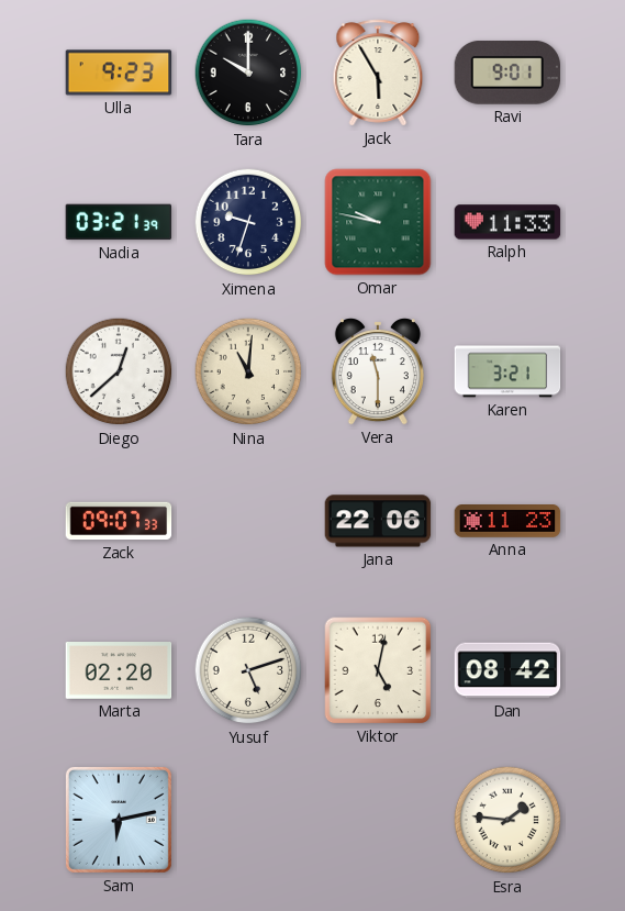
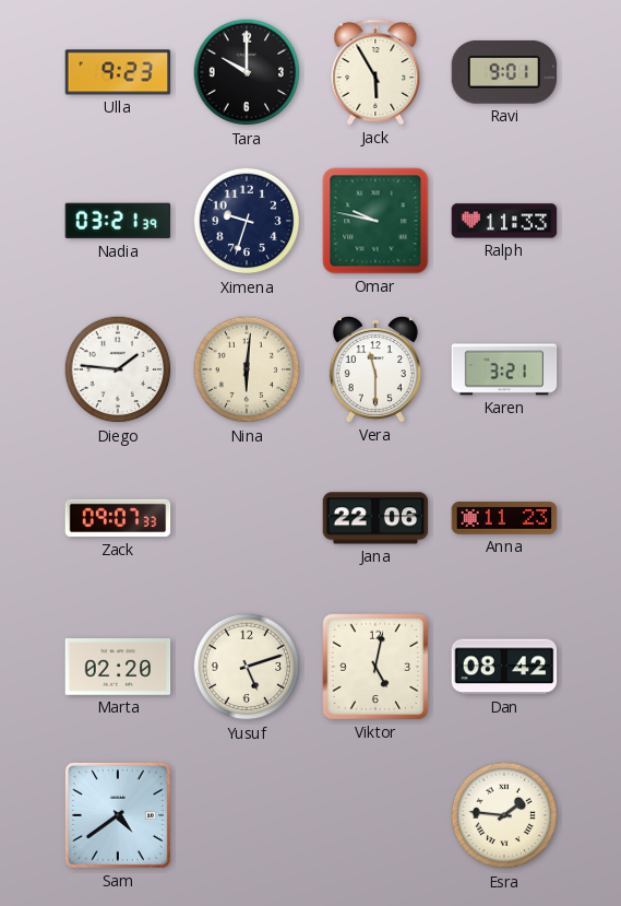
Diego: 12:38 -> 1:46
Nina: 11:01 -> 6:01
Sam: 6:13 -> 4:39
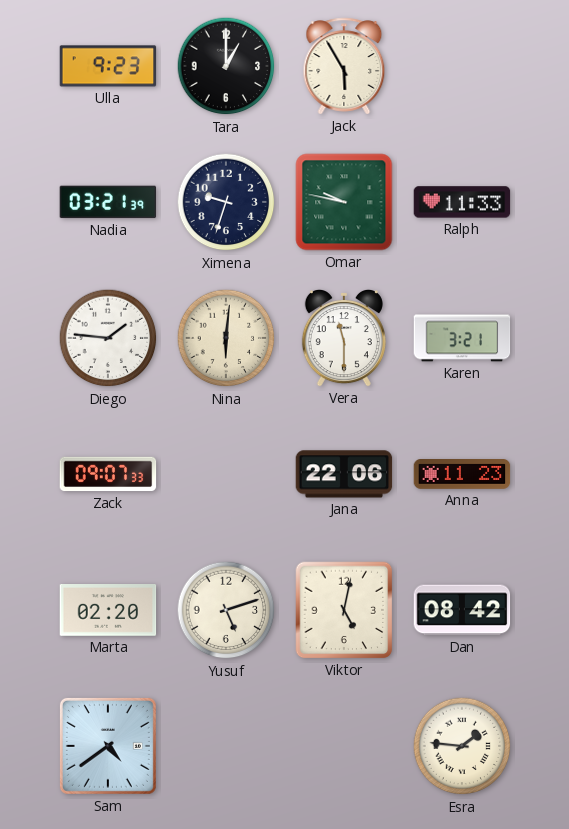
Tara: 10:00 -> 1:00
Ravi: 9:01 -> none
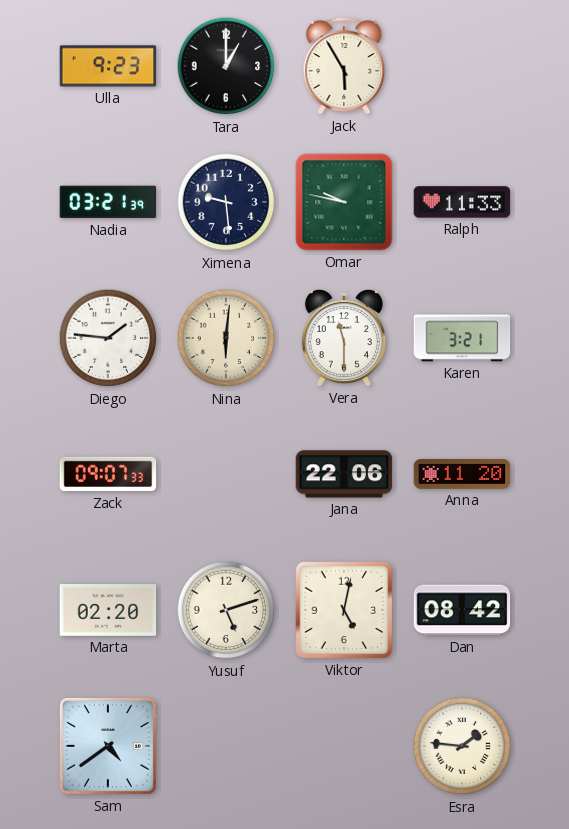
Ximena: 9:33 -> 9:29
Anna: 11:23 -> 11:20
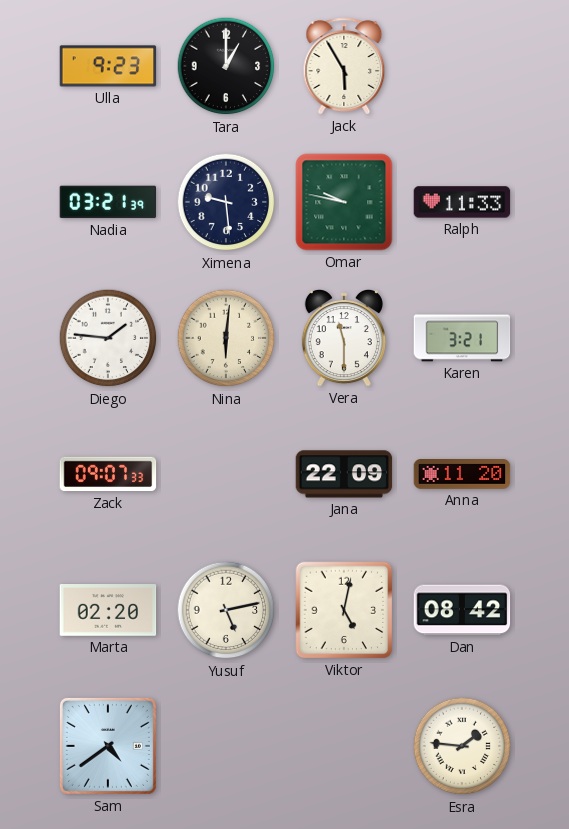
Jana: 22:06 -> 22:09
Yusuf: 5:12 -> 5:13
